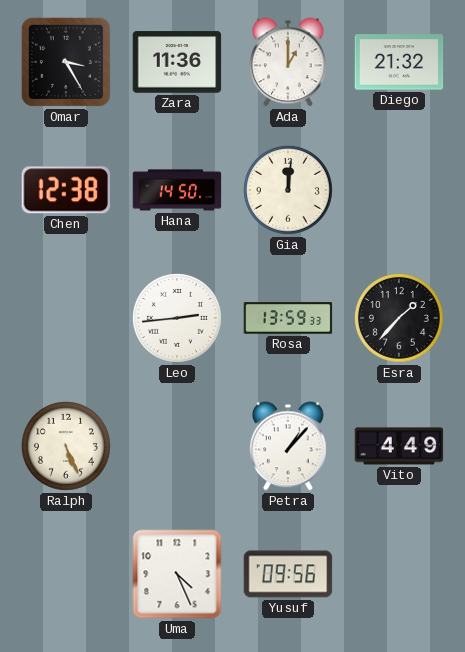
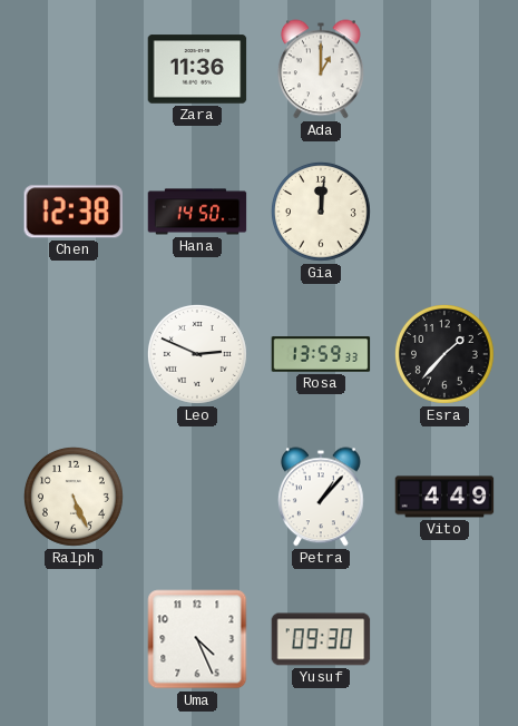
Omar: 3:25 -> none
Diego: 21:32 -> none
Leo: 2:44 -> 2:49
Yusuf: 09:56 -> 09:30
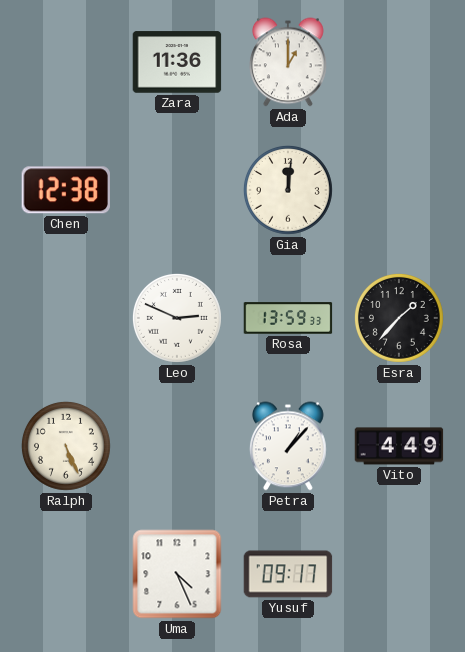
Hana: 14:50 -> none
Yusuf: 09:30 -> 09:17
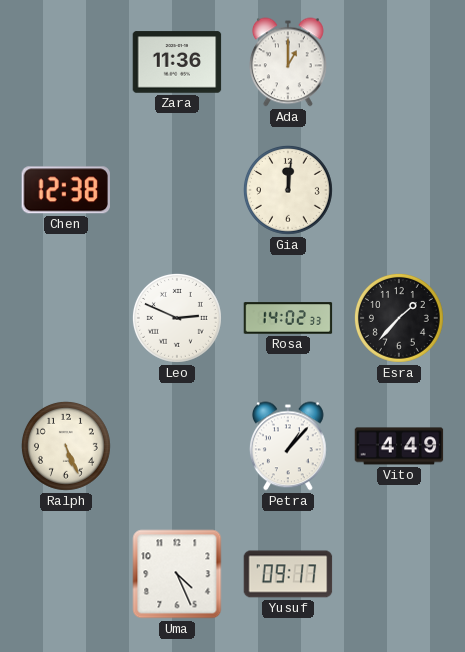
Rosa: 13:59 -> 14:02
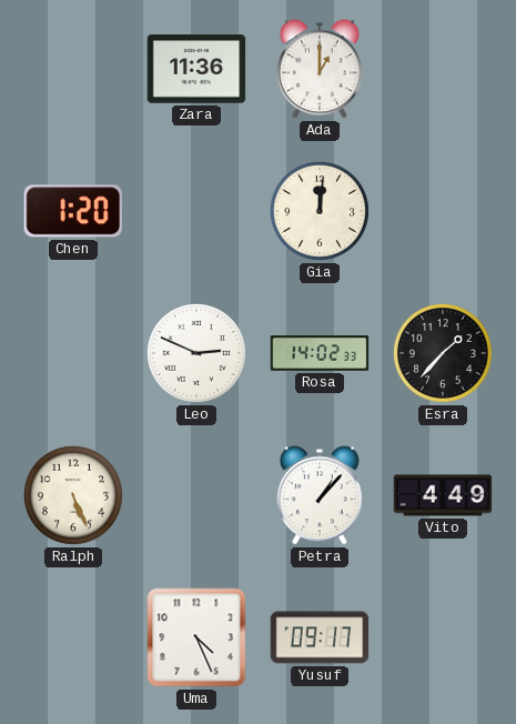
Chen: 12:38 -> 1:20
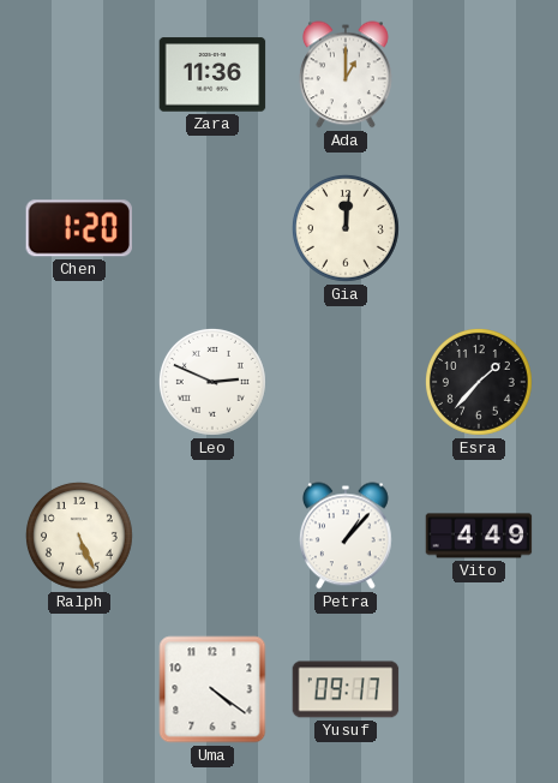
Rosa: 14:02 -> none
Uma: 4:26 -> 4:21
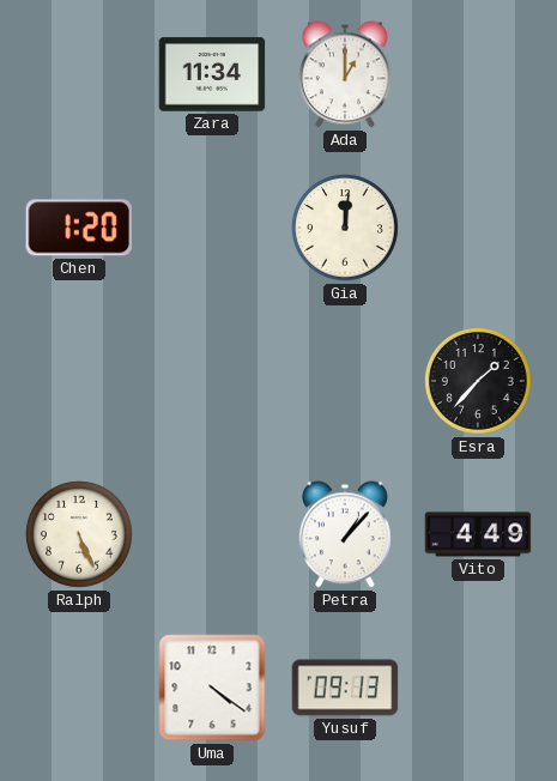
Zara: 11:36 -> 11:34
Leo: 2:49 -> none
Yusuf: 09:17 -> 09:13
